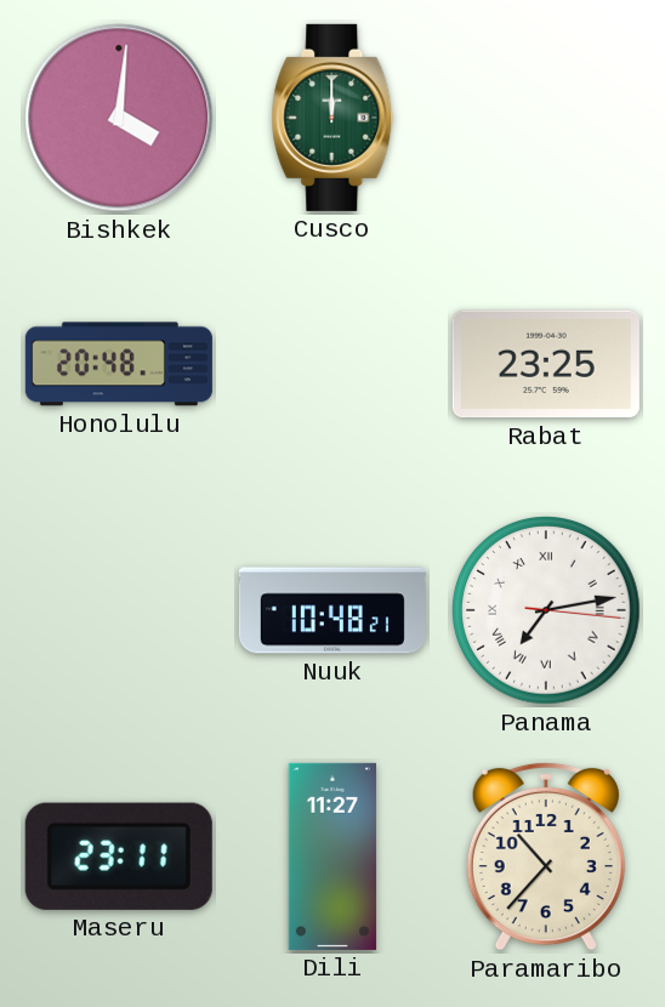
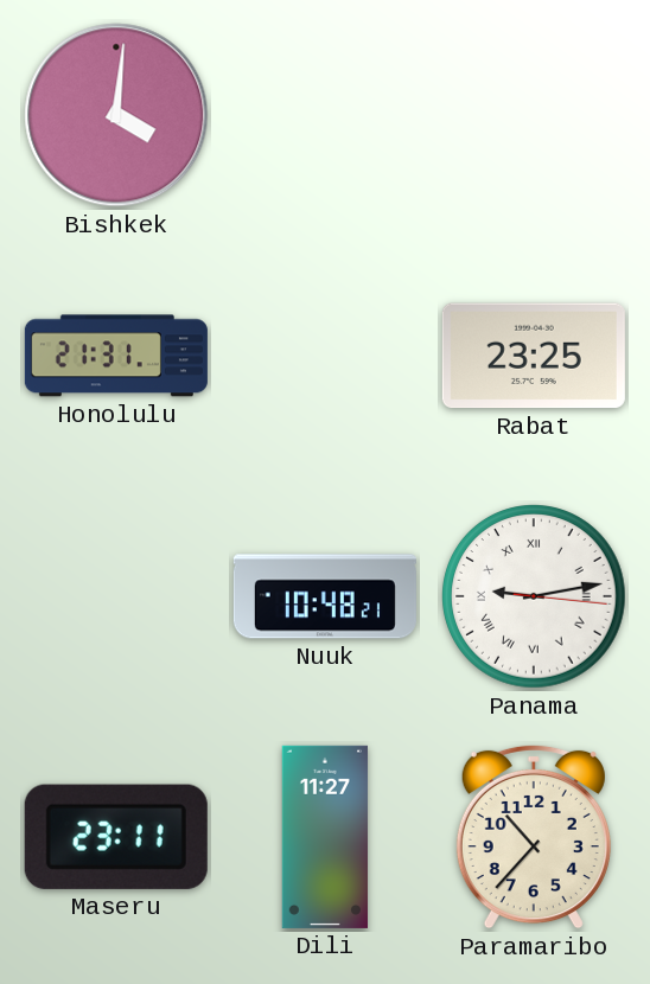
Cusco: 12:00 -> none
Honolulu: 20:48 -> 21:31
Panama: 7:13 -> 9:13
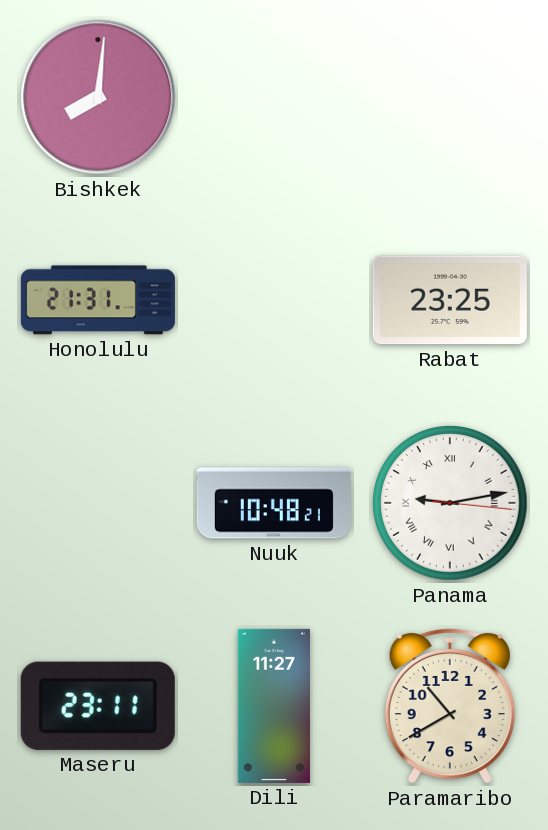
Bishkek: 4:01 -> 8:01
Paramaribo: 10:37 -> 10:40
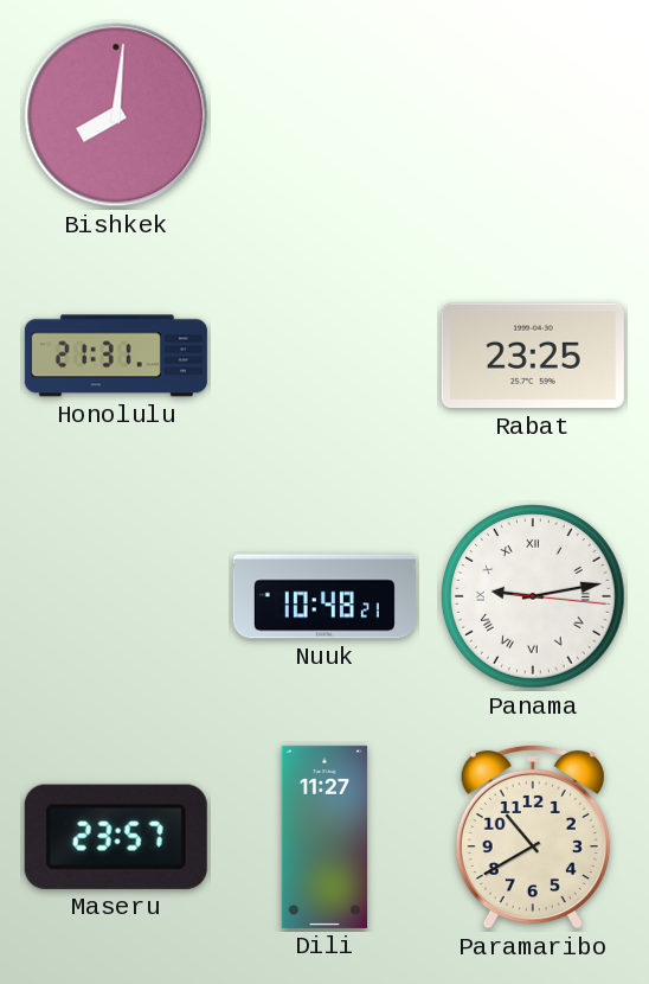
Maseru: 23:11 -> 23:57
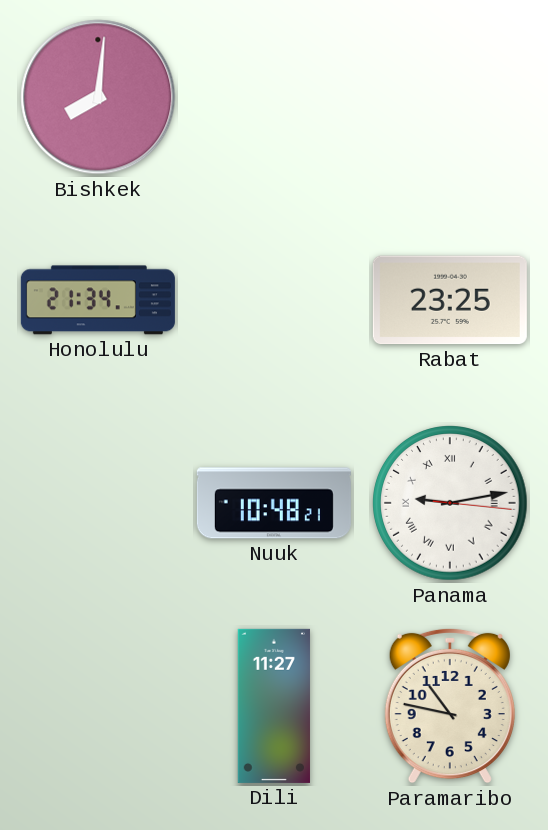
Honolulu: 21:31 -> 21:34
Maseru: 23:57 -> none
Paramaribo: 10:40 -> 10:47
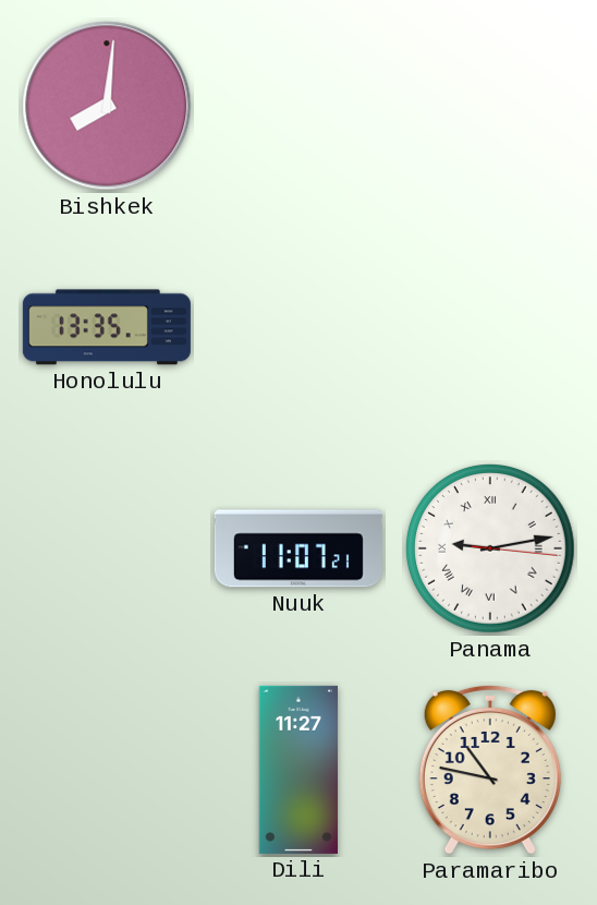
Honolulu: 21:34 -> 13:35
Rabat: 23:25 -> none
Nuuk: 10:48 -> 11:07
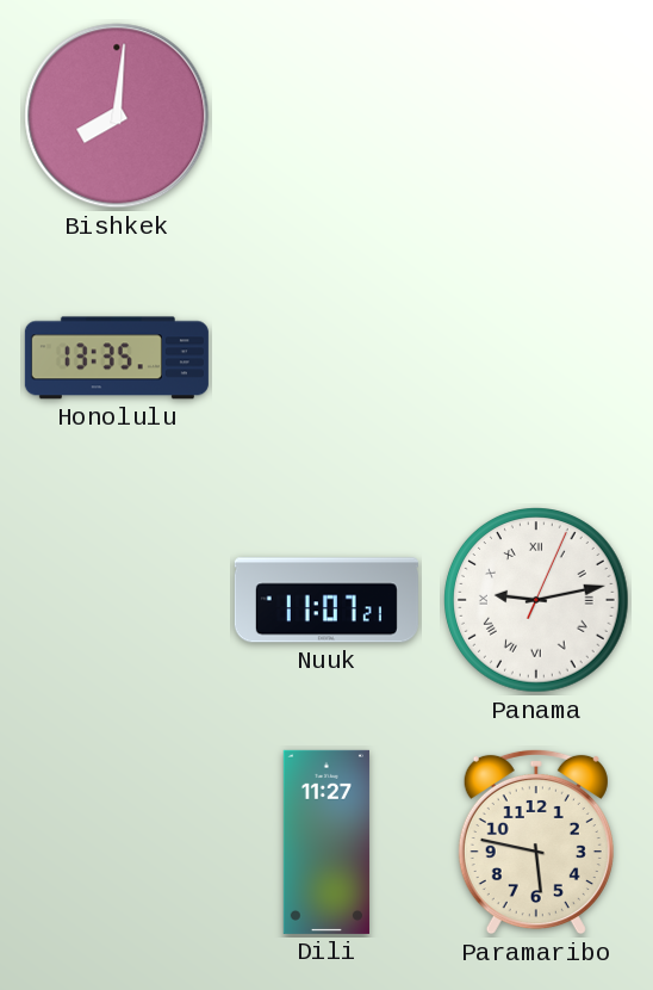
Panama: 9:13:16 -> 9:13:04
Paramaribo: 10:47 -> 5:47
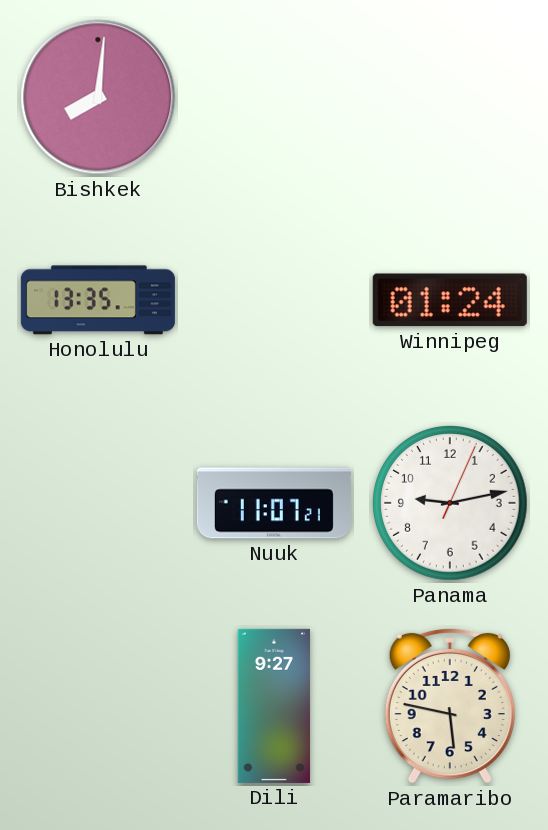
Winnipeg: none -> 01:24
Panama numerals: Roman -> Arabic
Dili: 11:27 -> 9:27
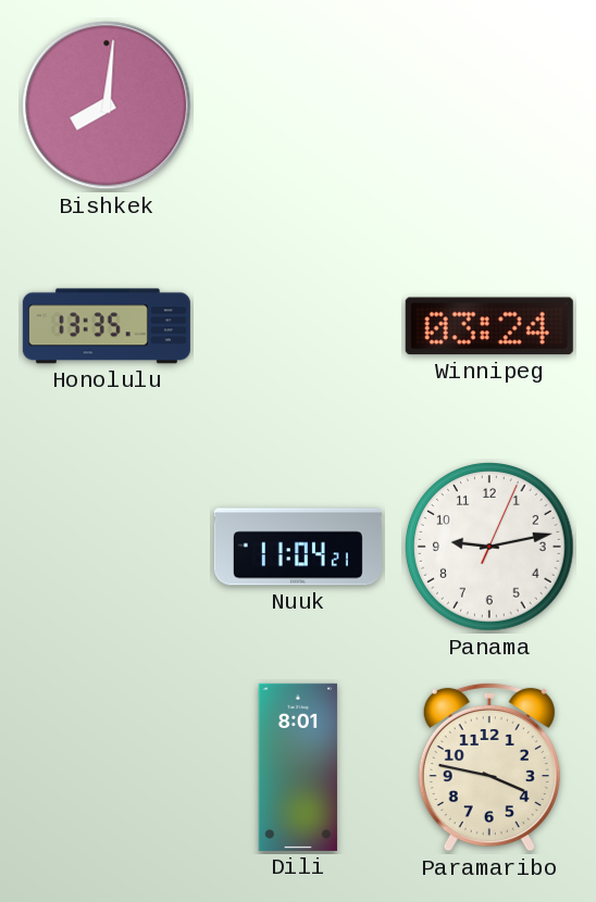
Winnipeg: 01:24 -> 03:24
Nuuk: 11:07 -> 11:04
Dili: 9:27 -> 8:01
Paramaribo: 5:47 -> 3:47
